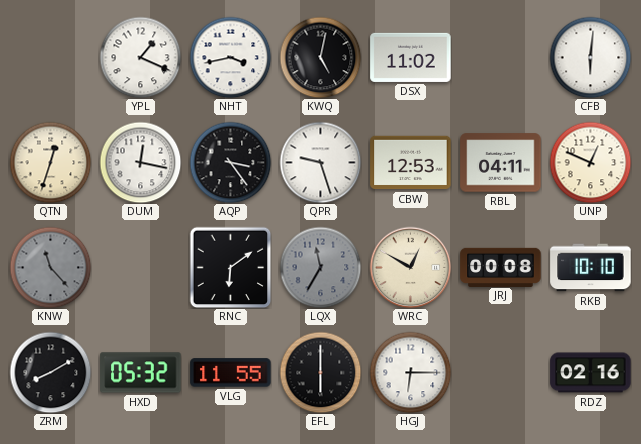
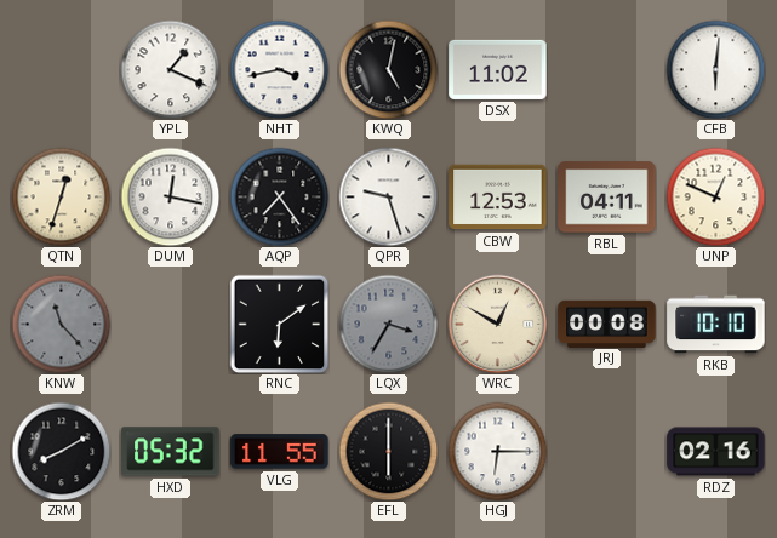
AQP: 3:24 -> 7:24
LQX: 11:35 -> 3:35
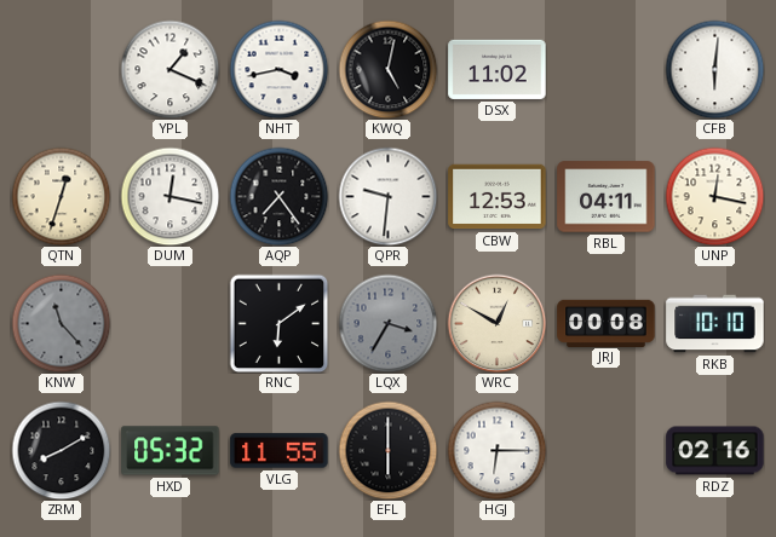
QPR: 9:27 -> 9:31
UNP: 12:49 -> 12:17
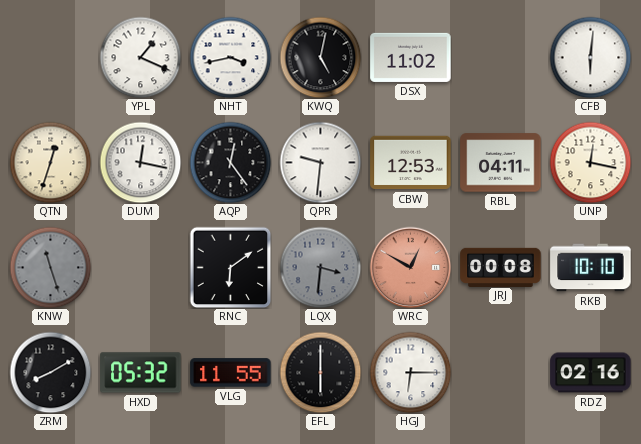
AQP: 7:24 -> 12:24
KNW: 11:23 -> 11:27
LQX: 3:35 -> 3:31
WRC dial: cream -> salmon
